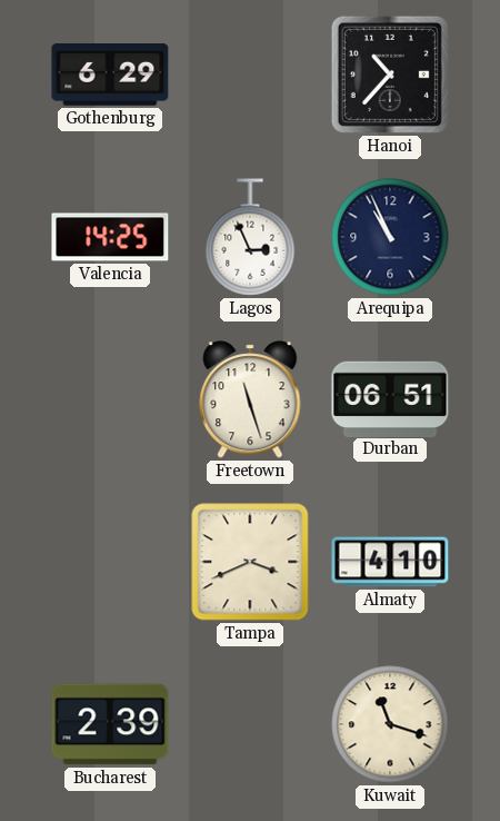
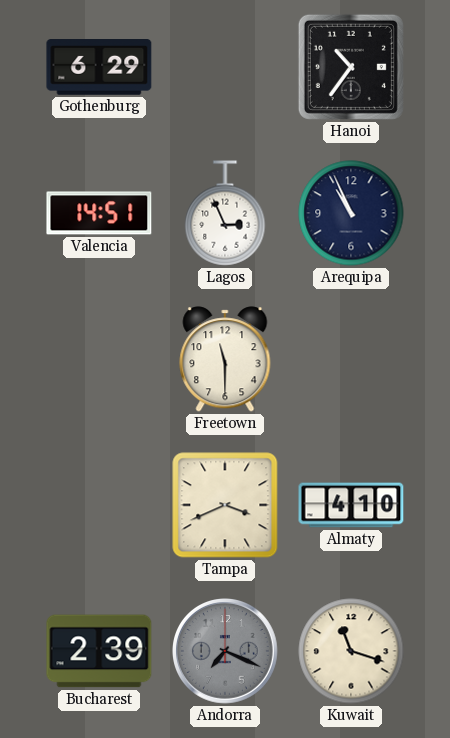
Hanoi: 10:37 -> 10:36
Valencia: 14:25 -> 14:51
Freetown: 11:27 -> 11:30
Durban: 06:51 -> none
Andorra: none -> 7:19
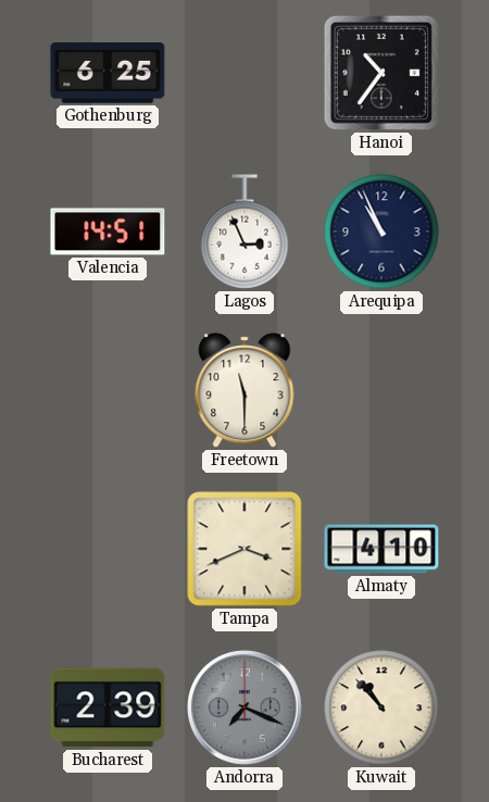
Gothenburg: 6:29 -> 6:25
Kuwait: 11:18 -> 10:53
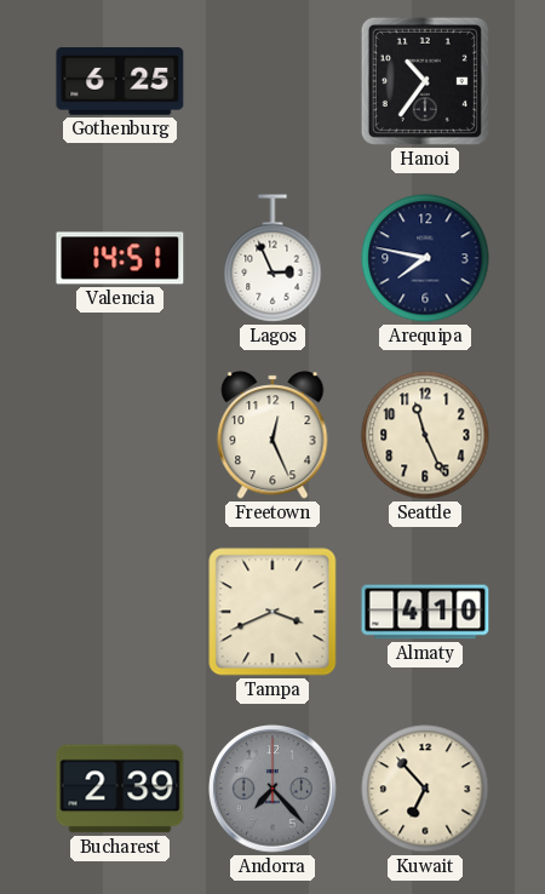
Arequipa: 10:56 -> 7:47
Freetown: 11:30 -> 12:26
Seattle: none -> 11:26
Andorra: 7:19 -> 7:23
Kuwait: 10:53 -> 6:53
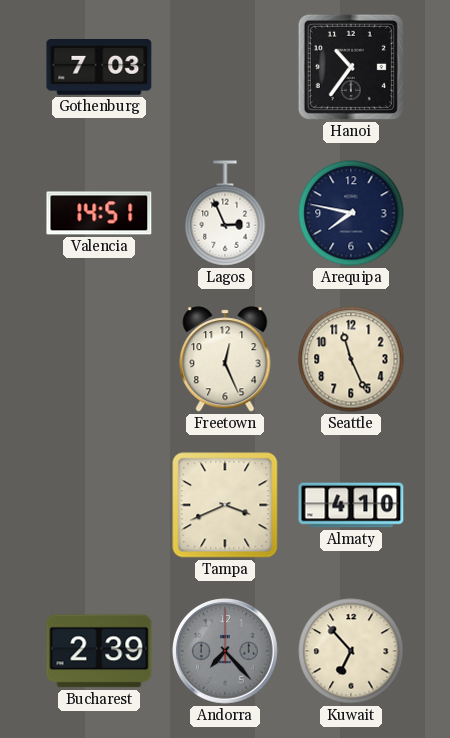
Gothenburg: 6:25 -> 7:03
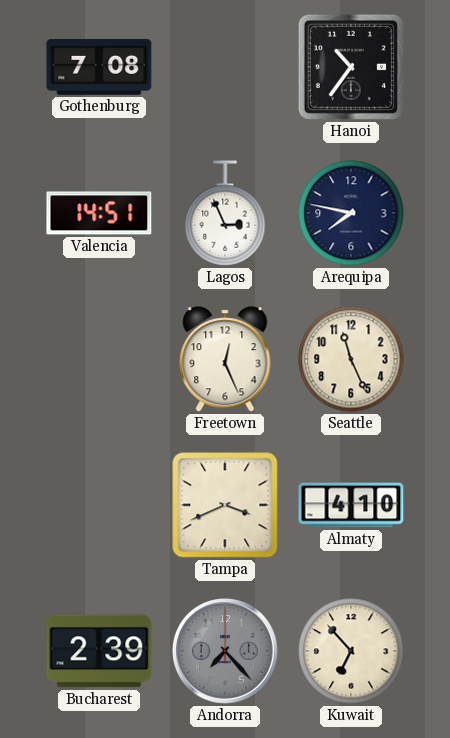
Gothenburg: 7:03 -> 7:08
